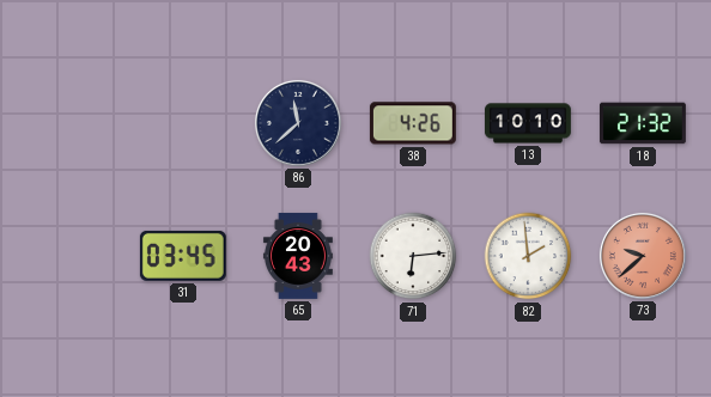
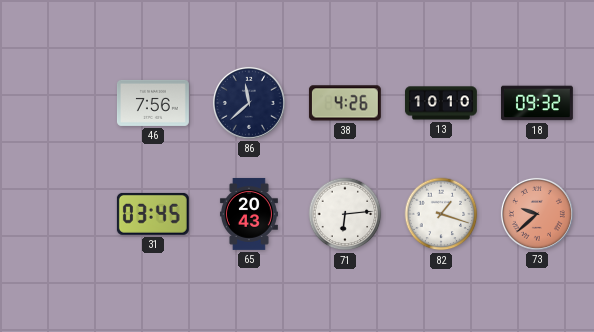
46: none -> 7:56
18: 21:32 -> 09:32
82: 1:59 -> 1:18
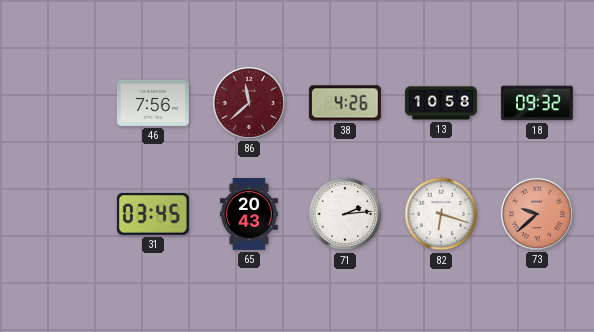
86 dial: navy -> burgundy
13: 10:10 -> 10:58
71: 6:14 -> 2:14
82: 1:18 -> 6:18
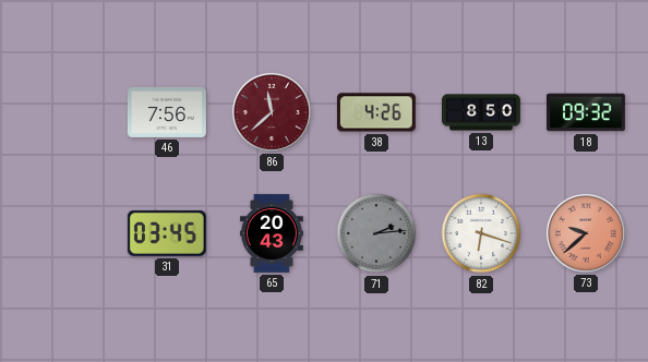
13: 10:58 -> 8:50
71 dial: white -> grey
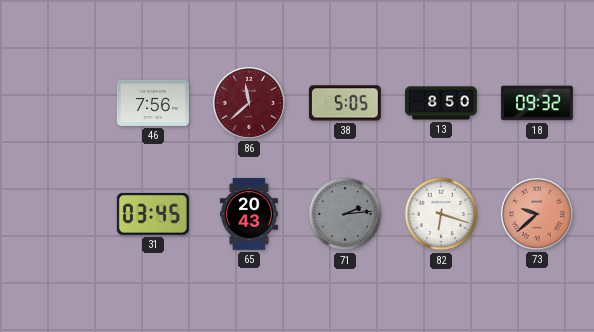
38: 4:26 -> 5:05
